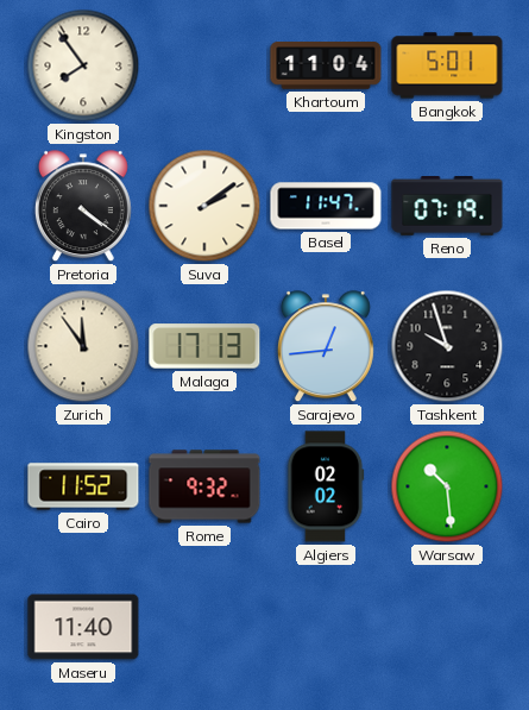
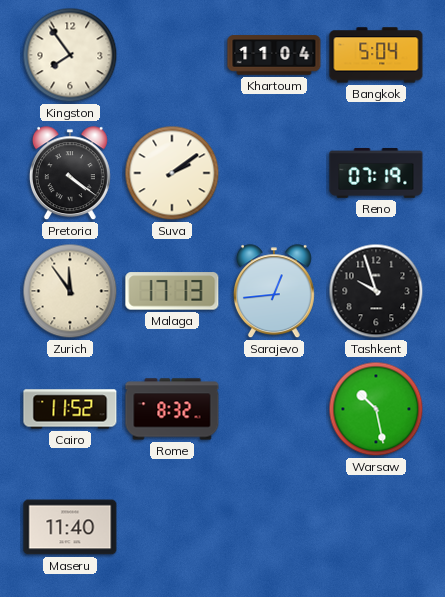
Bangkok: 5:01 -> 5:04
Basel: 11:47 -> none
Rome: 9:32 -> 8:32
Algiers: 02:02 -> none
Warsaw: 10:29 -> 10:28
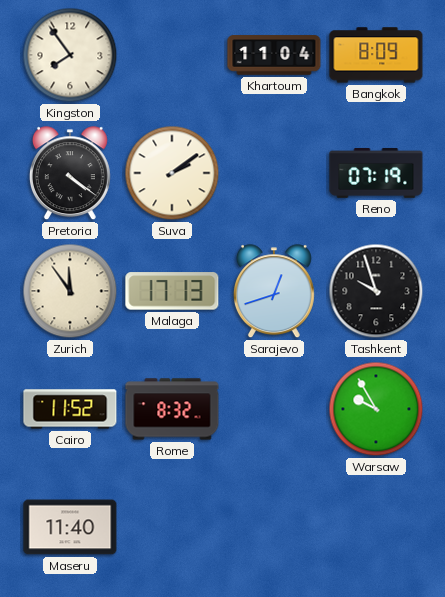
Bangkok: 5:04 -> 8:09
Sarajevo: 12:44 -> 12:42
Warsaw: 10:28 -> 9:55
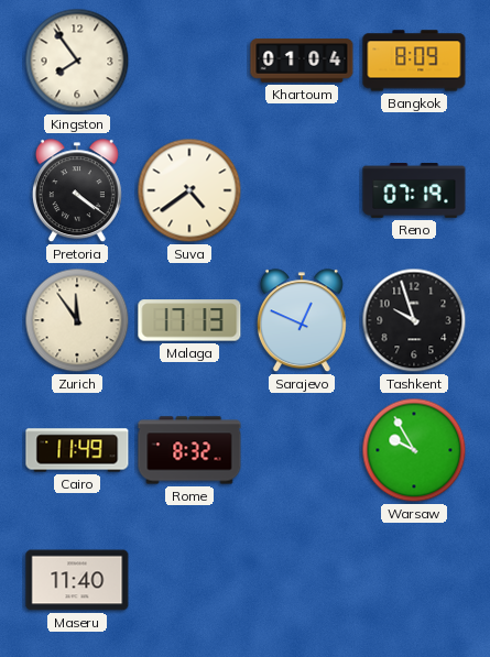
Khartoum: 11:04 -> 01:04
Suva: 2:09 -> 4:39
Sarajevo: 12:42 -> 12:49
Cairo: 11:52 -> 11:49
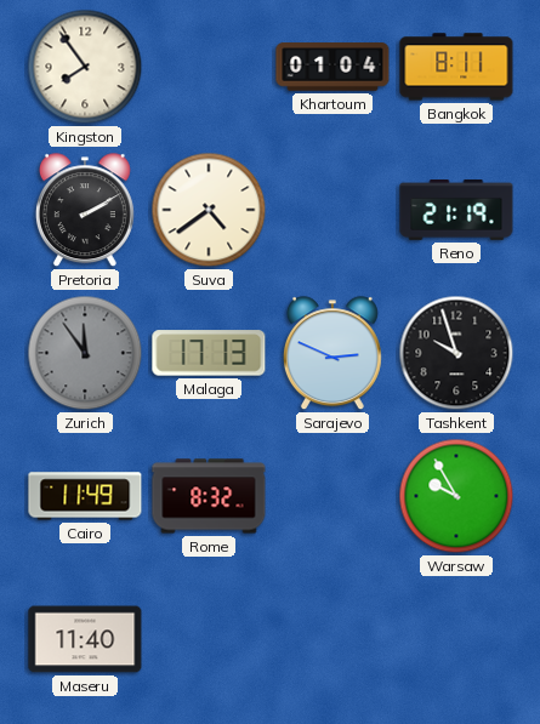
Bangkok: 8:09 -> 8:11
Pretoria: 4:21 -> 2:10
Reno: 07:19 -> 21:19
Zurich dial: cream -> grey
Sarajevo: 12:49 -> 2:49
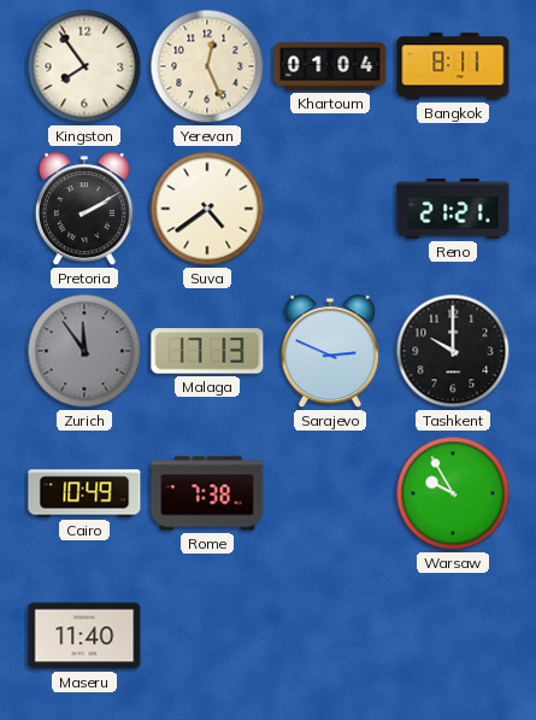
Yerevan: none -> 12:26
Reno: 21:19 -> 21:21
Tashkent: 9:57 -> 10:00
Cairo: 11:49 -> 10:49
Rome: 8:32 -> 7:38
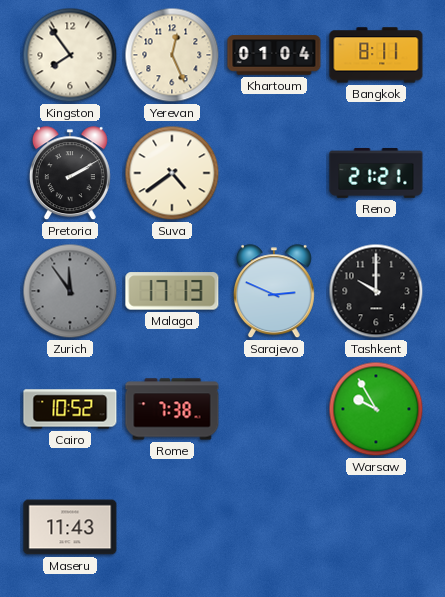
Cairo: 10:49 -> 10:52
Maseru: 11:40 -> 11:43
